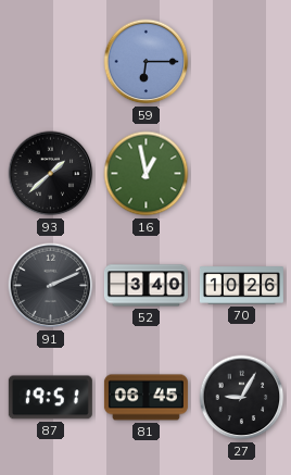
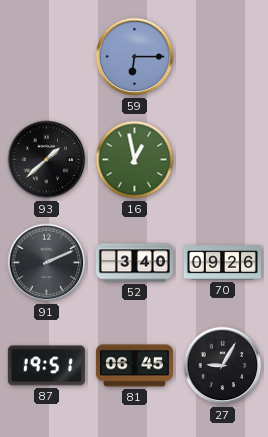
70: 10:26 -> 09:26
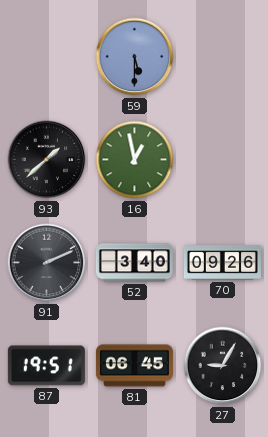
59: 6:15 -> 5:30
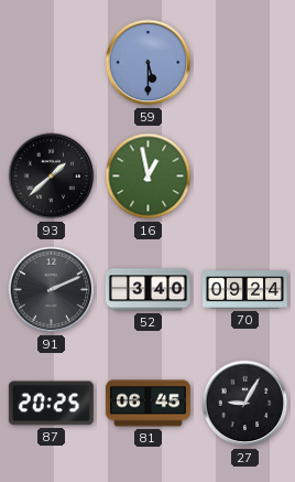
70: 09:26 -> 09:24
87: 19:51 -> 20:25
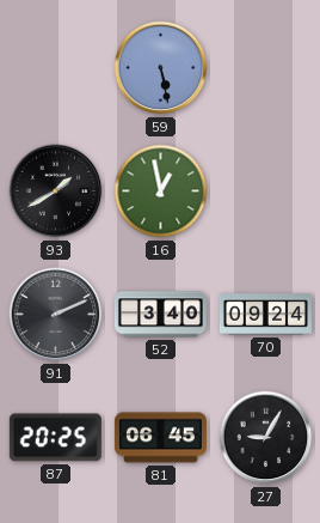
59: 5:30 -> 5:28
93: 1:38 -> 1:40
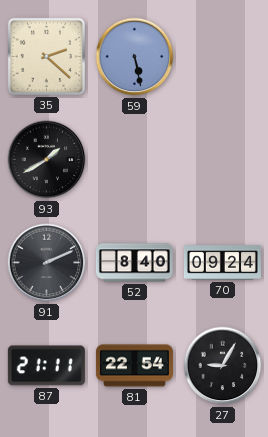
35: none -> 2:22
16: 12:58 -> none
52: 3:40 -> 8:40
87: 20:25 -> 21:11
81: 06:45 -> 22:54
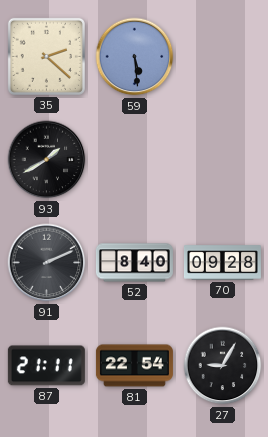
59: 5:28 -> 5:29
70: 09:24 -> 09:28
